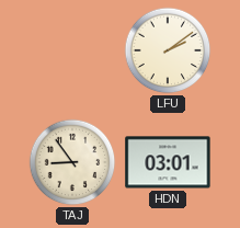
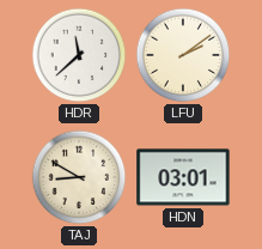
HDR: none -> 11:38
TAJ: 8:54 -> 8:50
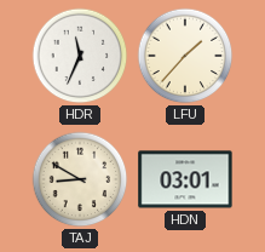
HDR: 11:38 -> 11:34
LFU: 2:09 -> 1:37
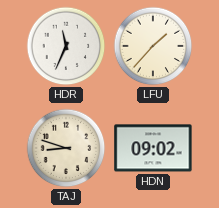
TAJ: 8:50 -> 8:48
HDN: 03:01 -> 09:02
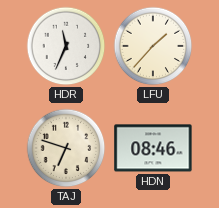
TAJ: 8:48 -> 6:48
HDN: 09:02 -> 08:46
